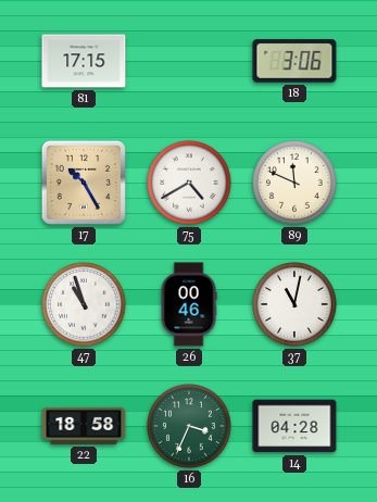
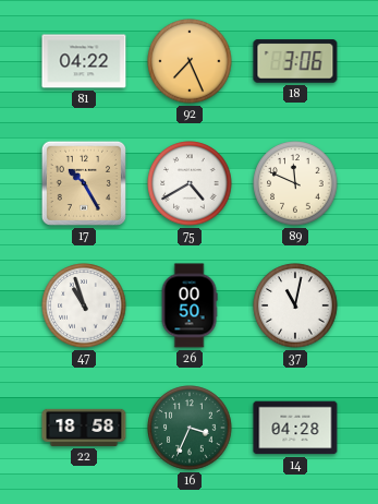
81: 17:15 -> 04:22
92: none -> 7:26
26: 00:46 -> 00:50
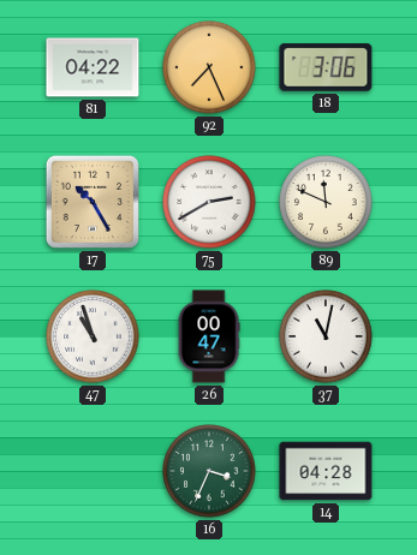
75: 4:40 -> 2:40
26: 00:50 -> 00:47
22: 18:58 -> none
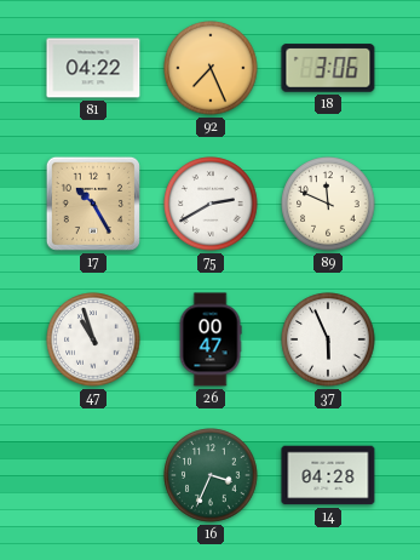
37: 11:02 -> 5:56
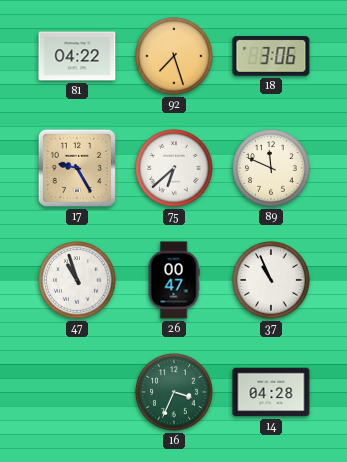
92: 7:26 -> 7:27
17: 10:25 -> 9:25
75: 2:40 -> 6:38
37: 5:56 -> 10:56
